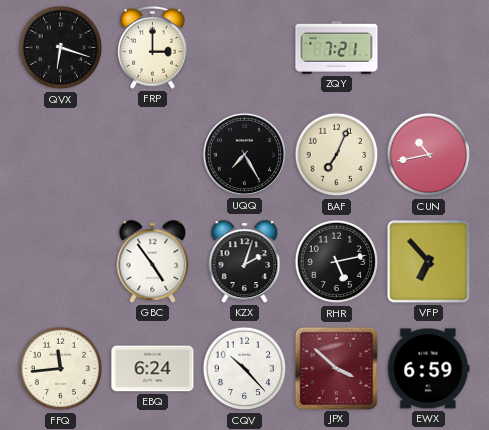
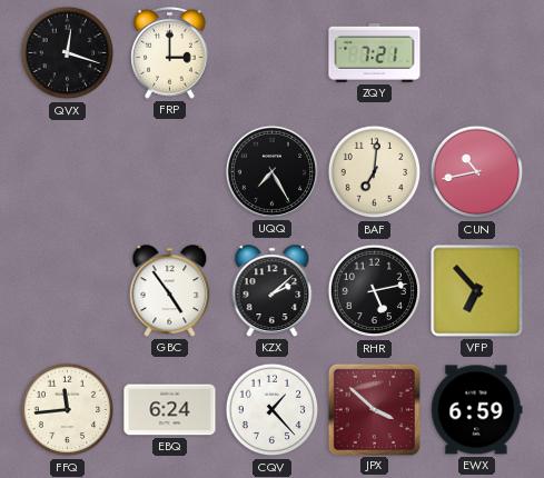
QVX: 6:18 -> 12:18
BAF: 7:04 -> 7:01
KZX: 2:03 -> 2:08
CQV: 10:23 -> 1:23
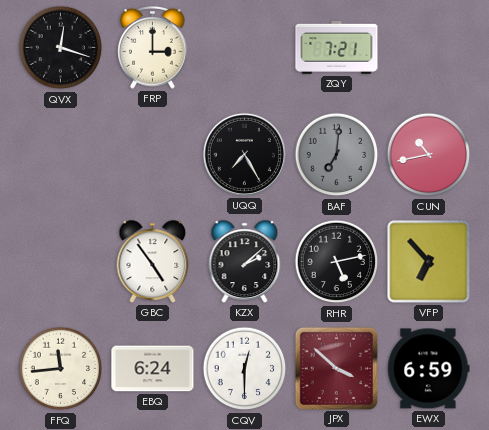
BAF dial: cream -> grey
CQV: 1:23 -> 12:30
